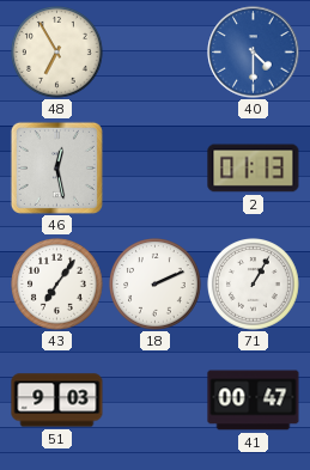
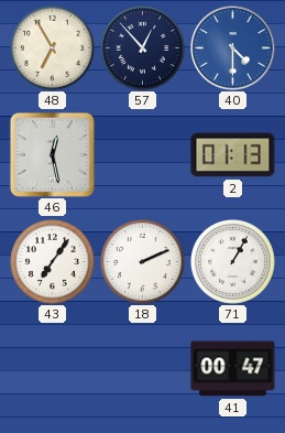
57: none -> 12:53
51: 9:03 -> none
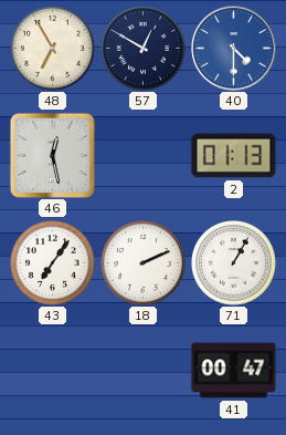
57: 12:53 -> 12:50
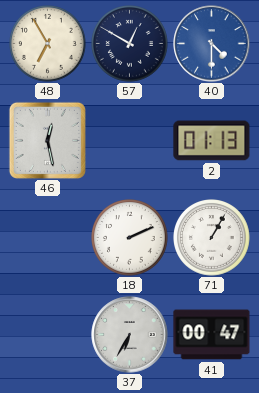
43: 7:06 -> none
37: none -> 6:35
